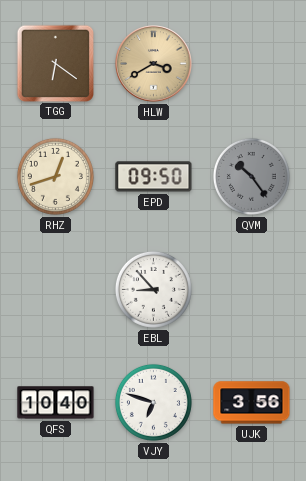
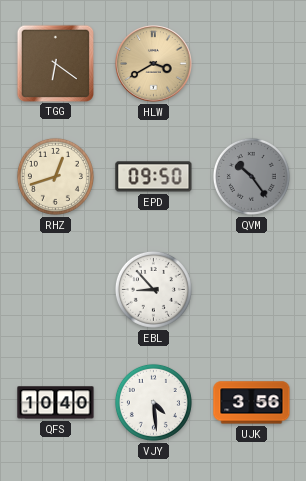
VJY: 6:48 -> 4:29
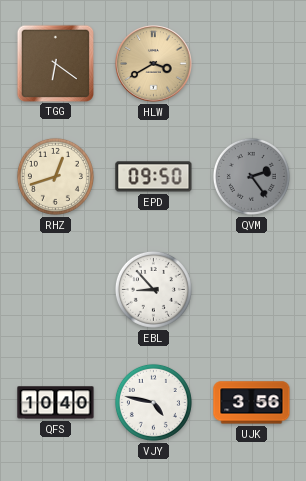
QVM: 10:24 -> 2:24
VJY: 4:29 -> 4:47
